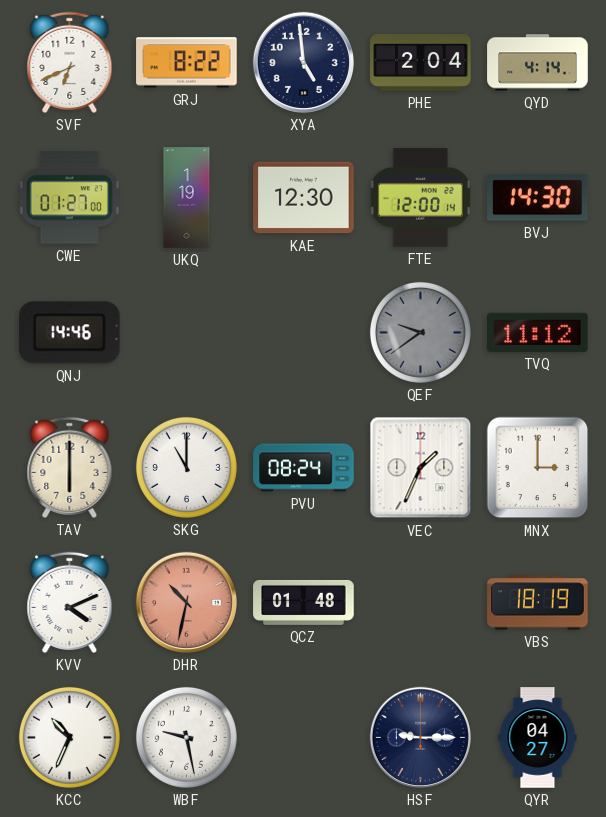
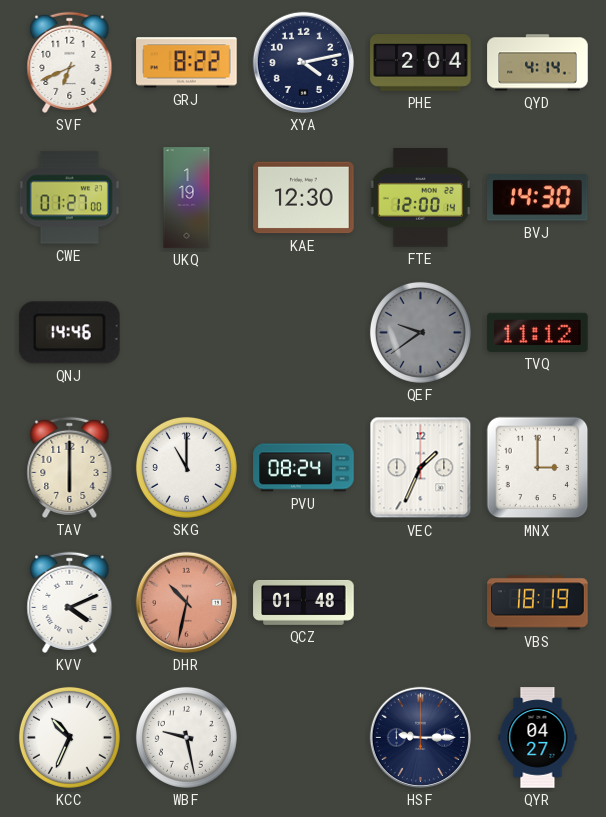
XYA: 4:59 -> 4:13
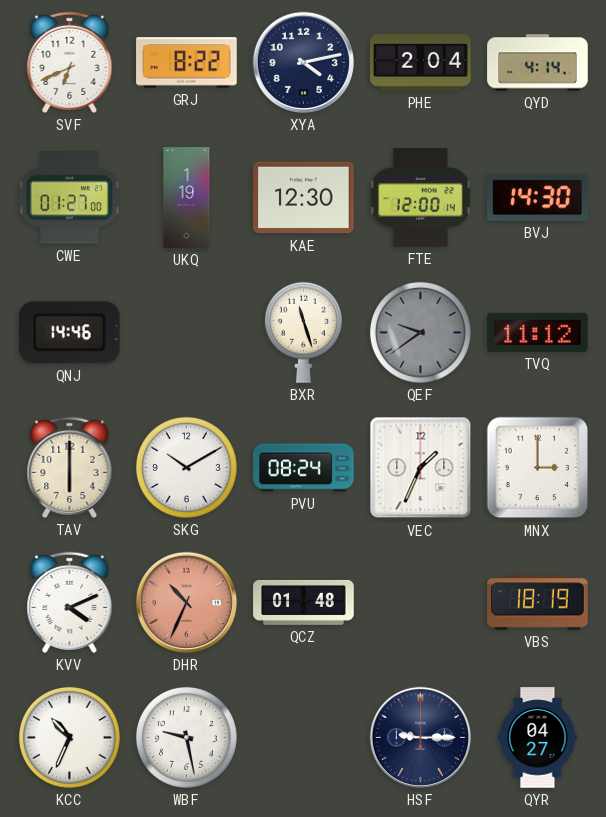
BXR: none -> 11:27
SKG: 11:00 -> 10:10
DHR: 10:32 -> 10:34
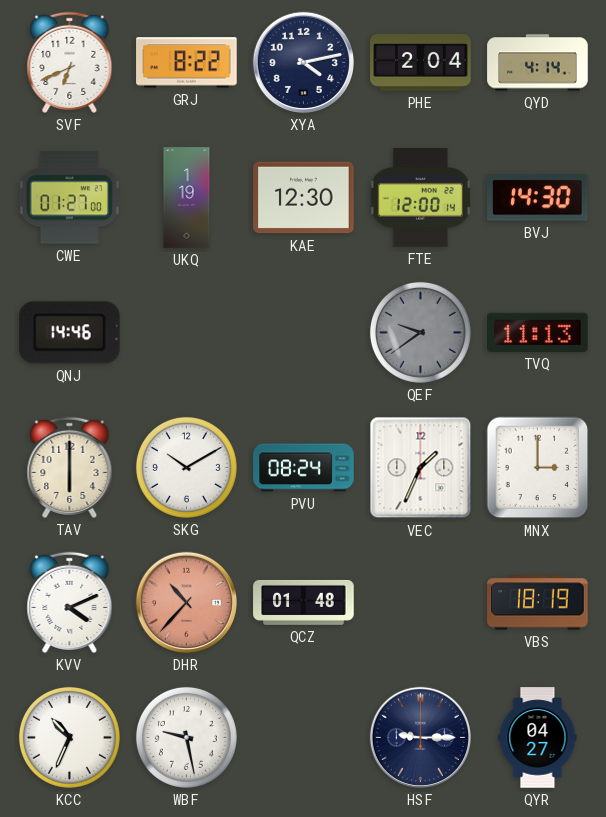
BXR: 11:27 -> none
TVQ: 11:12 -> 11:13
DHR: 10:34 -> 10:37
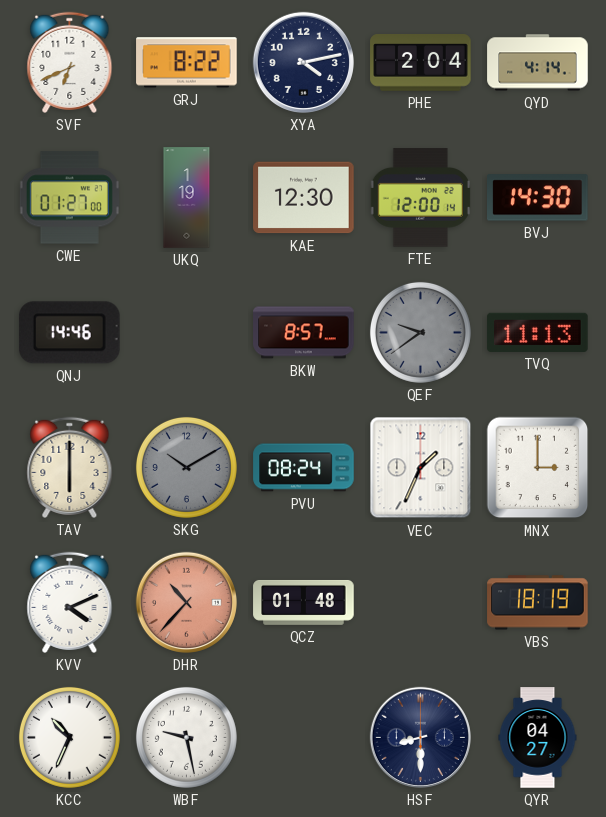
BKW: none -> 8:57
SKG dial: white -> grey
HSF: 9:15 -> 8:30
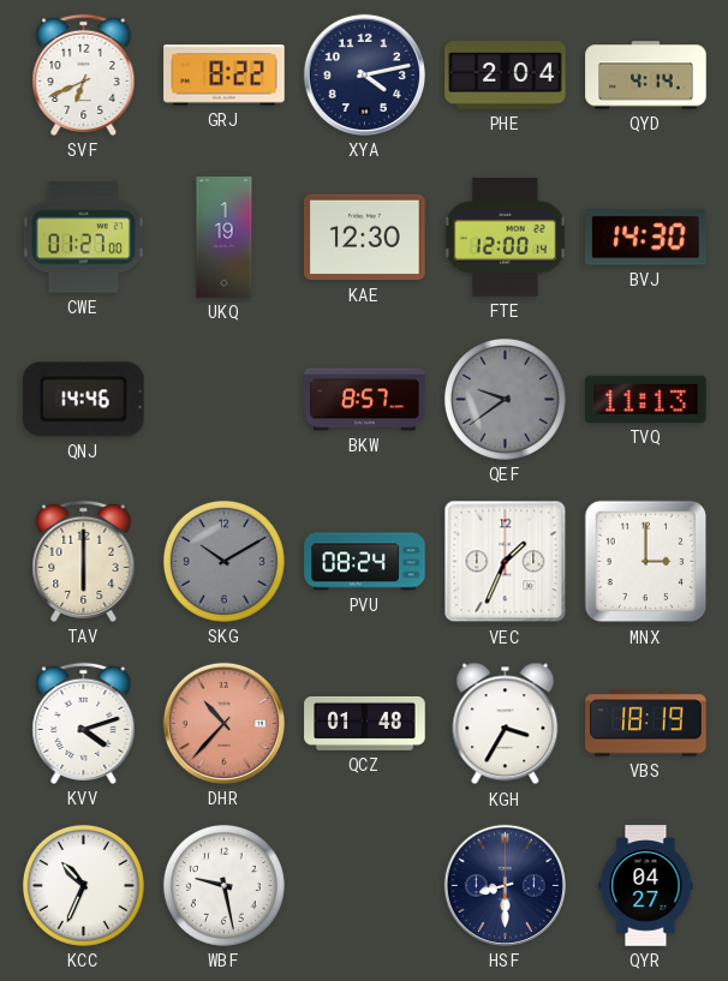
KVV: 4:11 -> 4:12
KGH: none -> 3:35
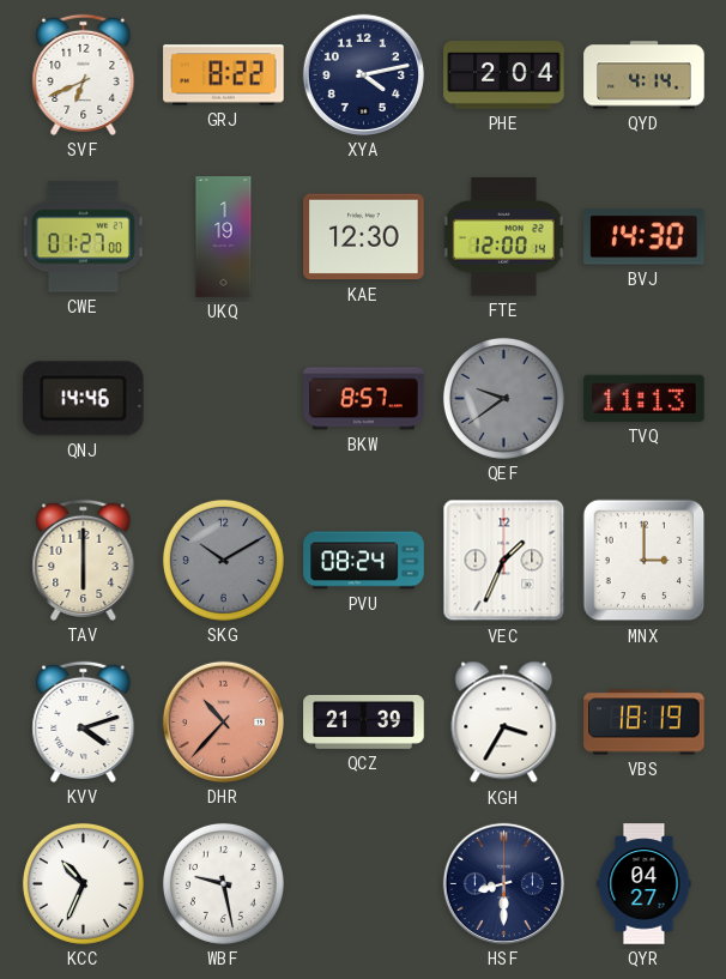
QCZ: 01:48 -> 21:39
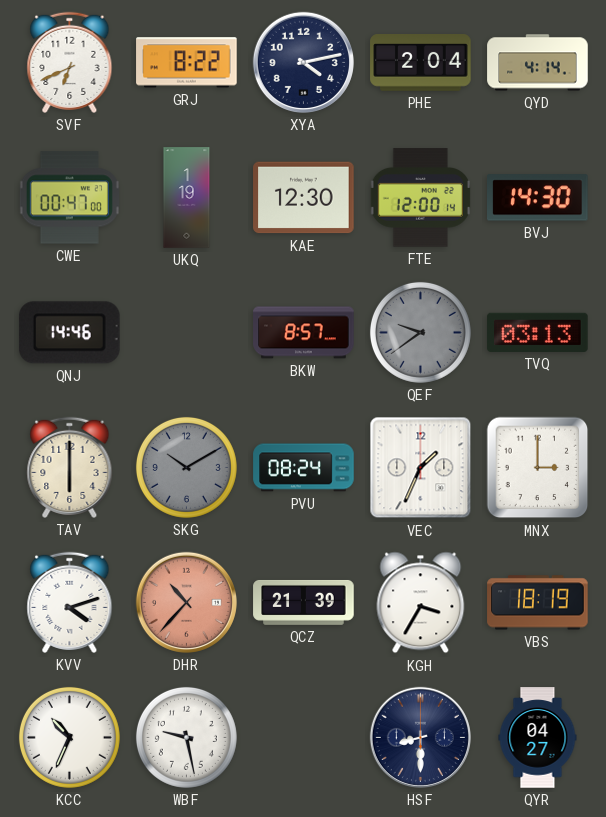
CWE: 01:27 -> 00:47
TVQ: 11:13 -> 03:13
